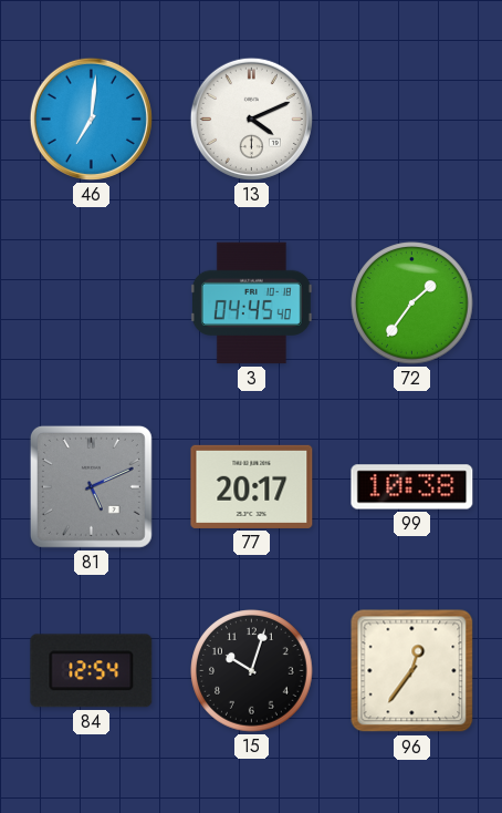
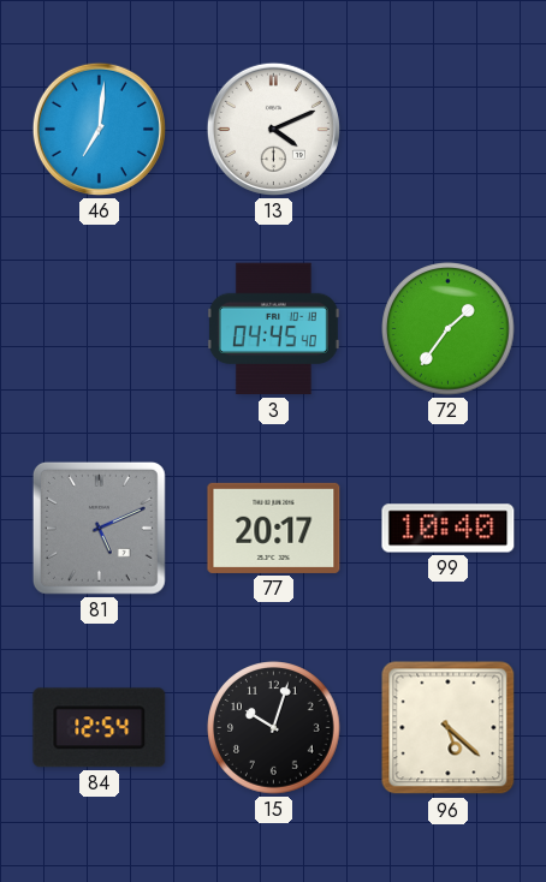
99: 10:38 -> 10:40
96: 12:36 -> 5:22
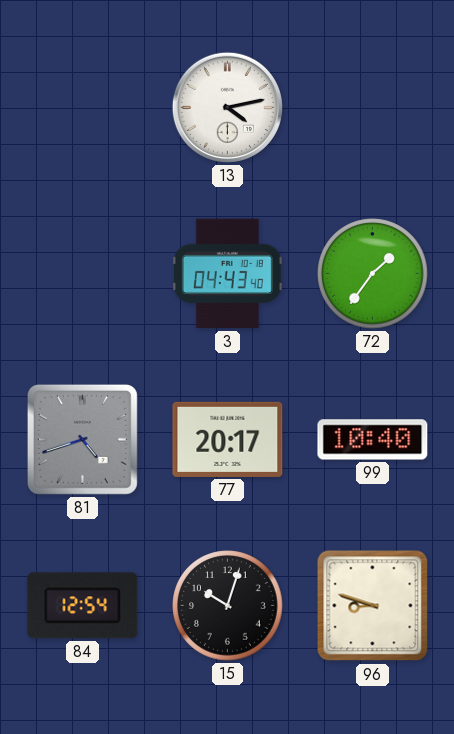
46: 7:01 -> none
13: 4:11 -> 4:13
3: 04:45 -> 04:43
81: 5:11 -> 4:42
96: 5:22 -> 8:48
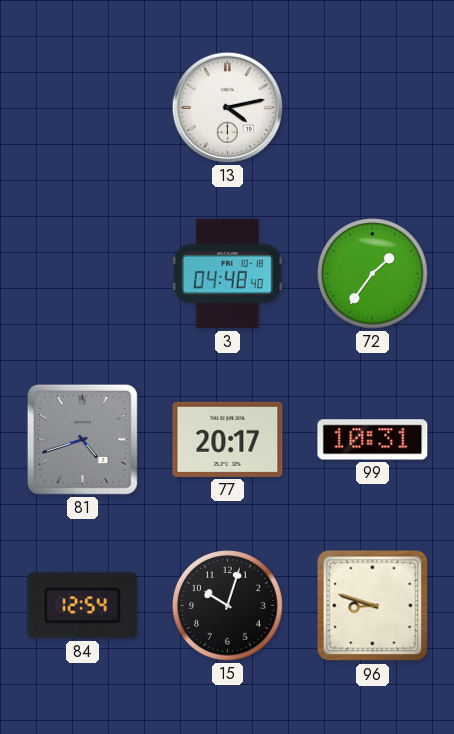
3: 04:43 -> 04:48
99: 10:40 -> 10:31
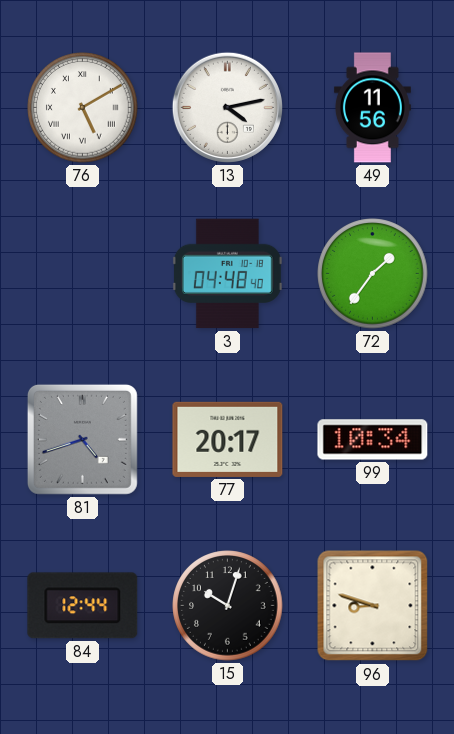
76: none -> 5:10
49: none -> 11:56
99: 10:31 -> 10:34
84: 12:54 -> 12:44
